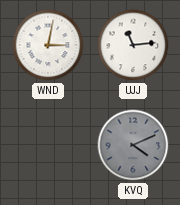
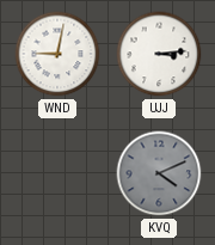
WND: 3:02 -> 9:02
UJJ: 11:14 -> 3:14
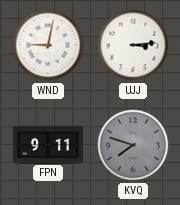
FPN: none -> 9:11
KVQ: 4:11 -> 7:48
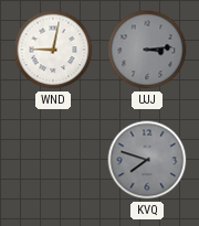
UJJ dial: white -> grey
FPN: 9:11 -> none
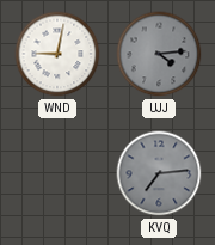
UJJ: 3:14 -> 4:14
KVQ: 7:48 -> 7:14
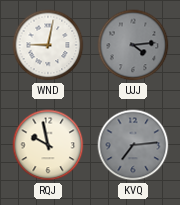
RQJ: none -> 9:58
